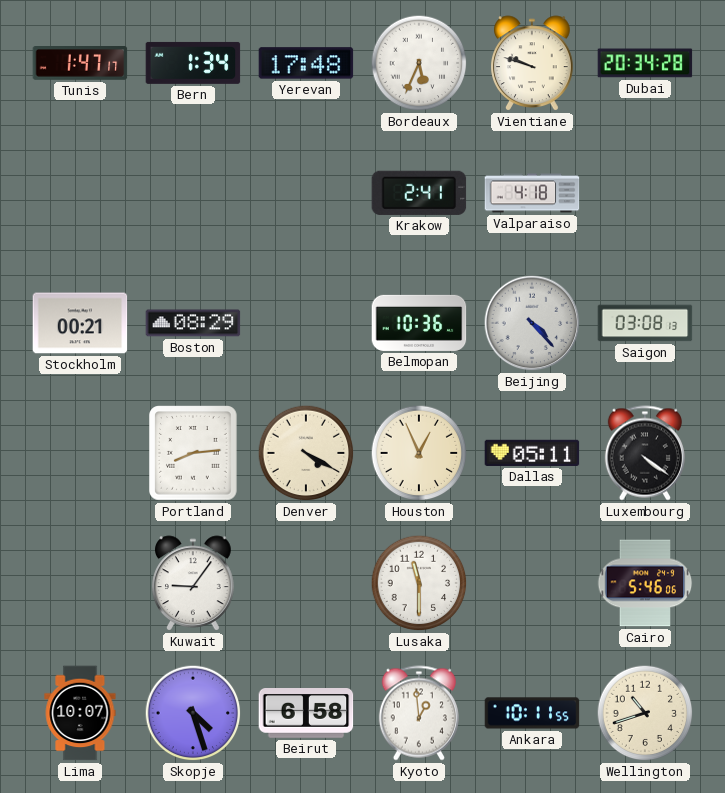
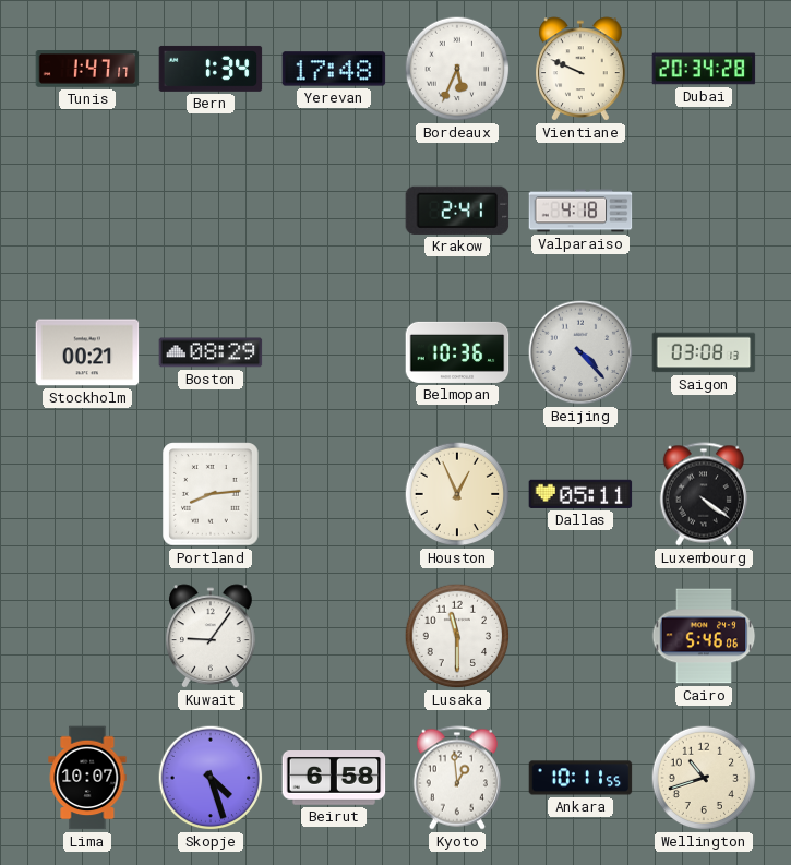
Vientiane: 9:48 -> 9:49
Denver: 4:20 -> none
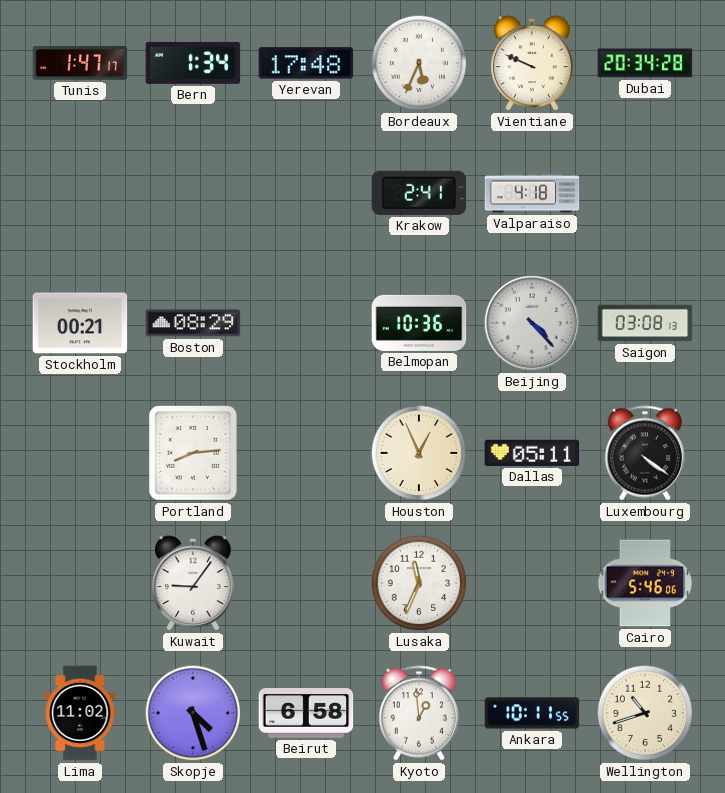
Lusaka: 11:30 -> 11:34
Lima: 10:07 -> 11:02
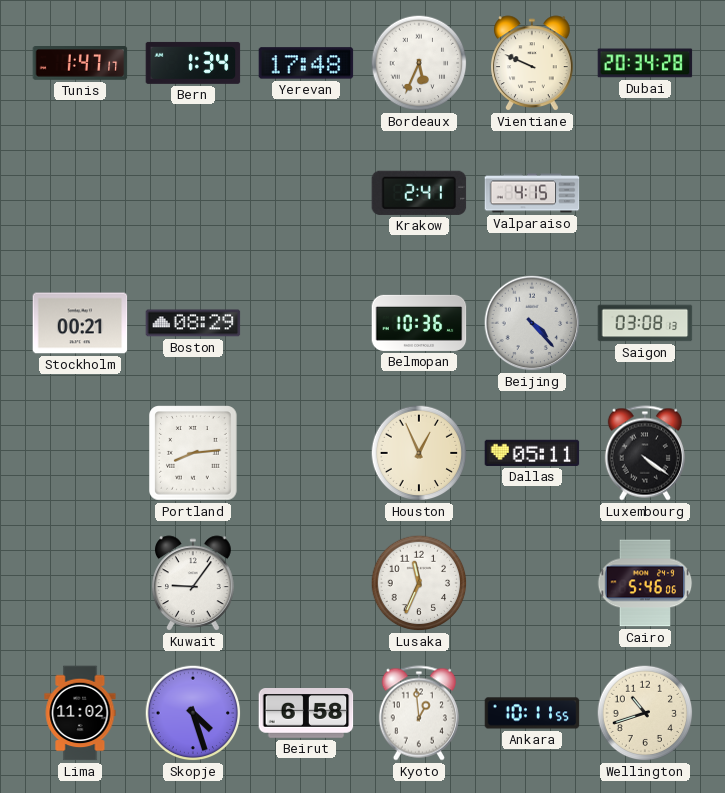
Valparaiso: 4:18 -> 4:15
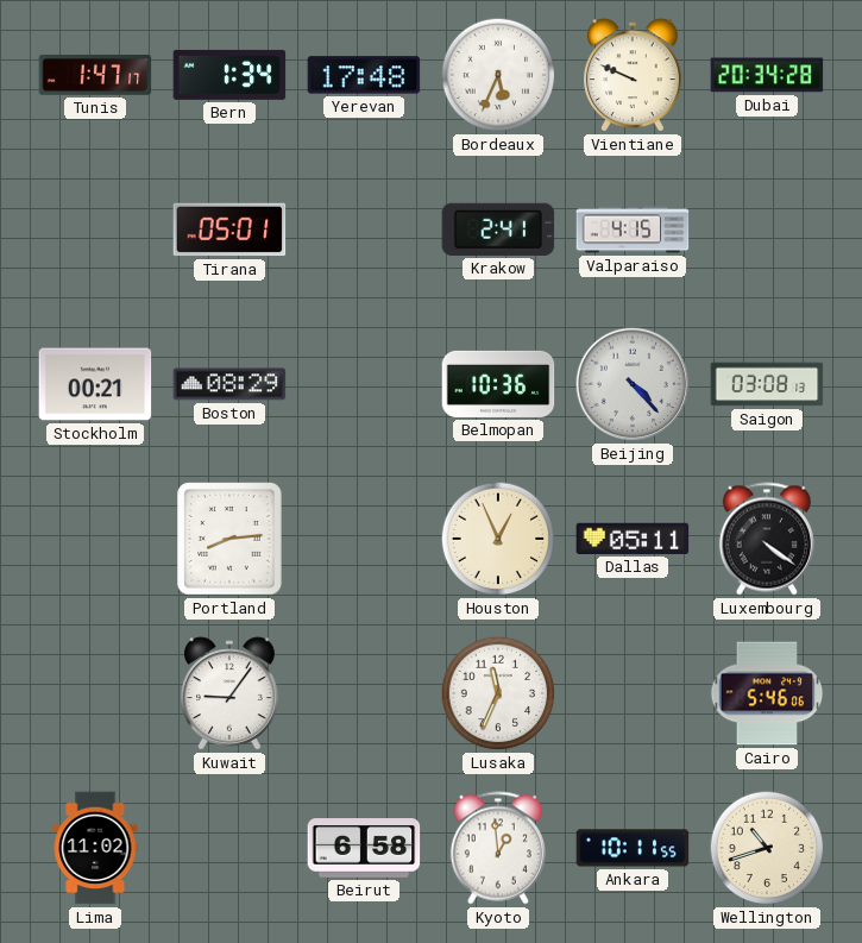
Tirana: none -> 05:01
Skopje: 4:27 -> none
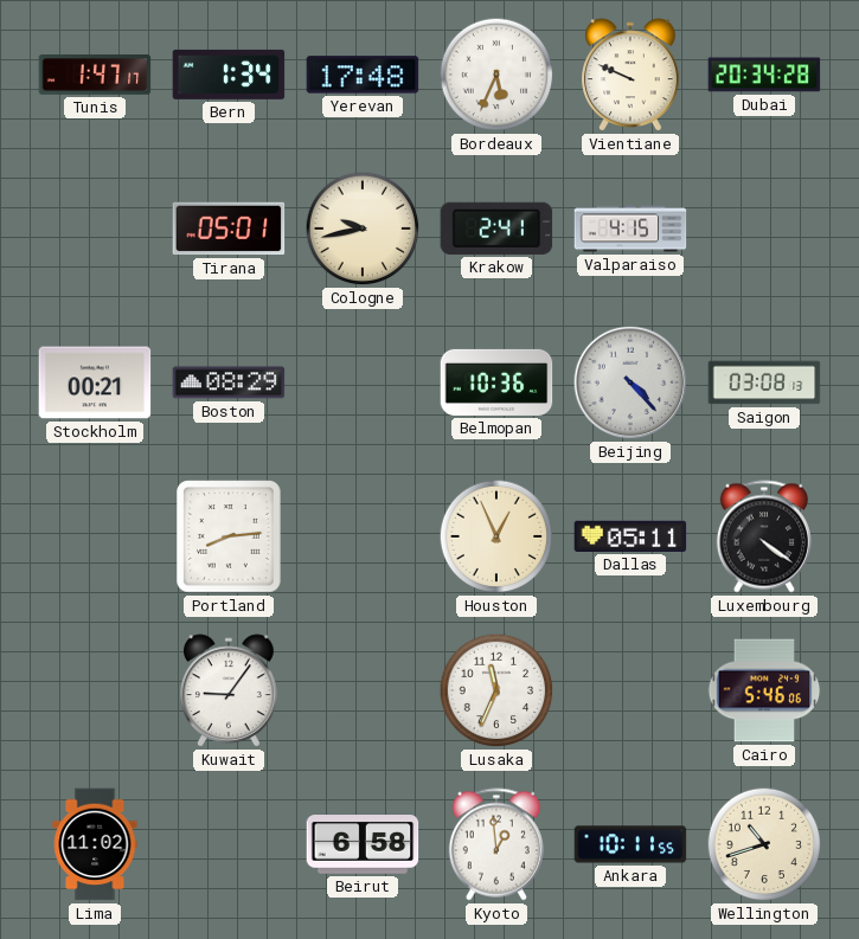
Cologne: none -> 9:43
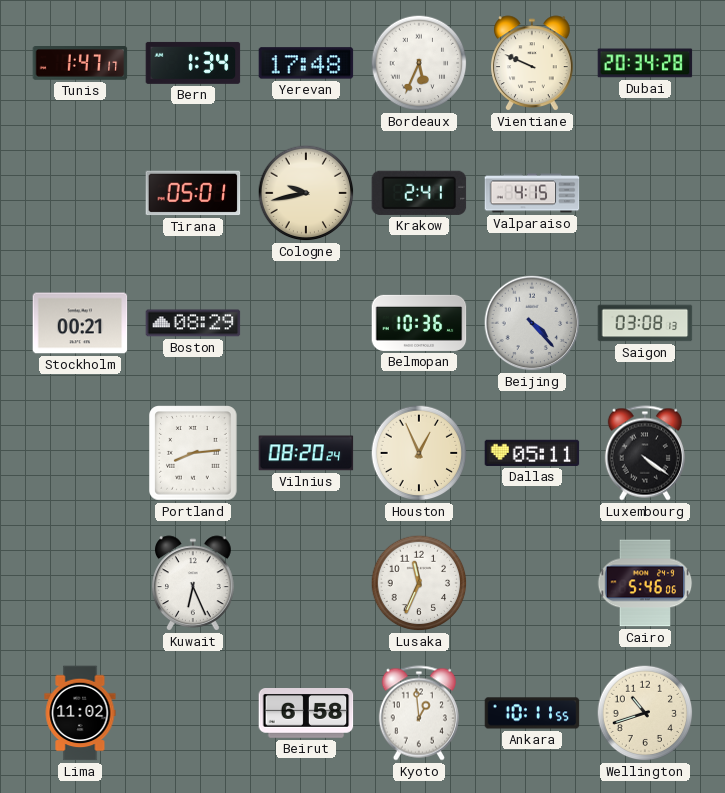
Vilnius: none -> 08:20
Kuwait: 9:06 -> 6:26
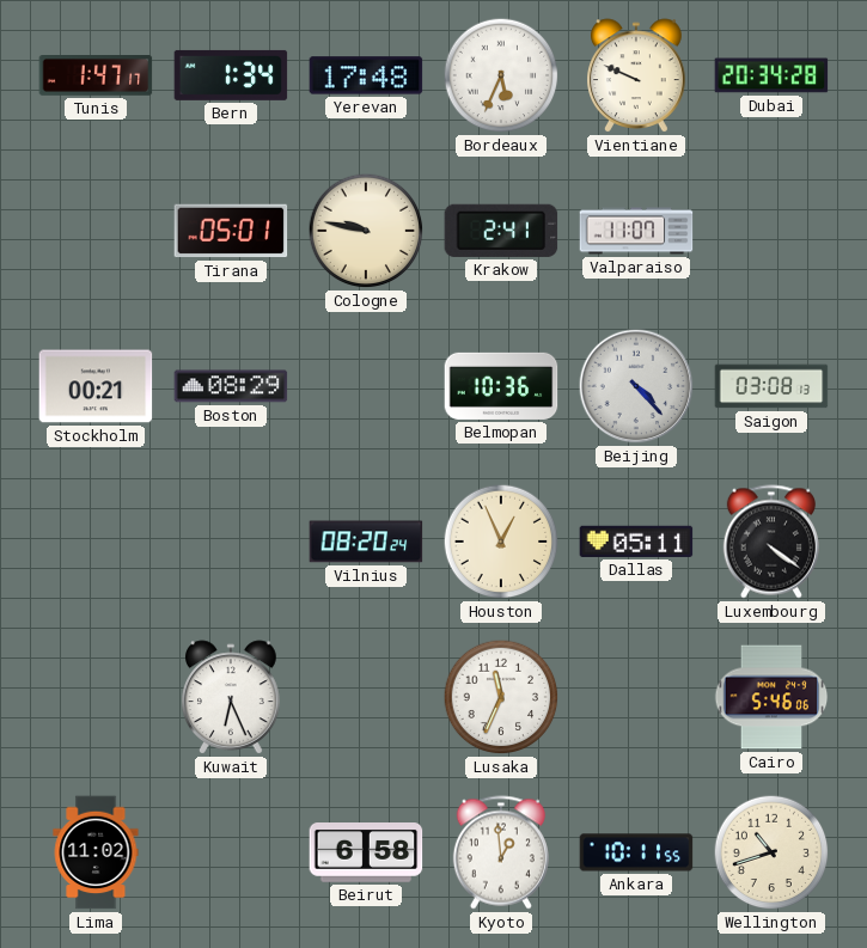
Cologne: 9:43 -> 9:47
Valparaiso: 4:15 -> 11:07
Portland: 8:14 -> none
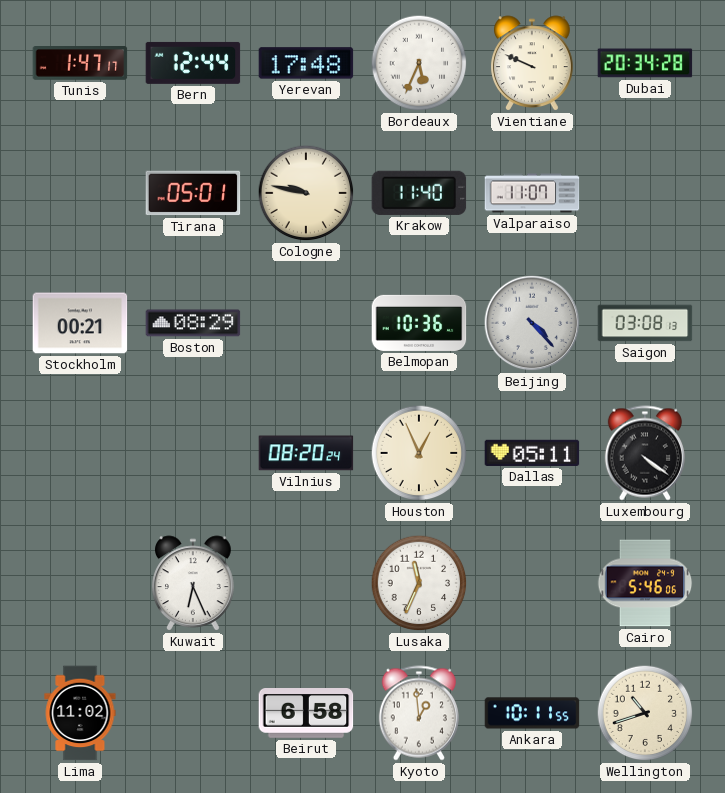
Bern: 1:34 -> 12:44
Krakow: 2:41 -> 11:40
